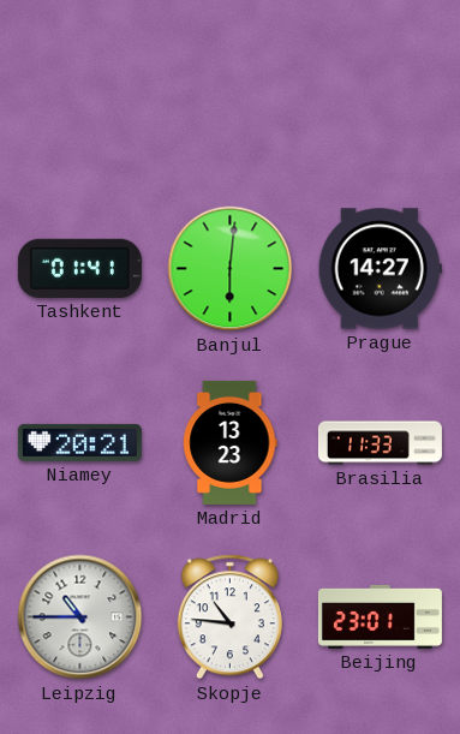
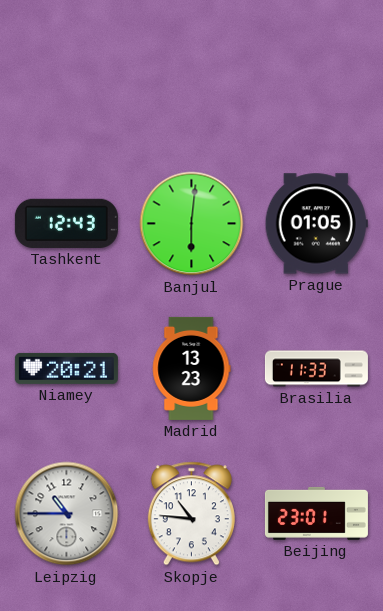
Tashkent: 01:41 -> 12:43
Prague: 14:27 -> 01:05
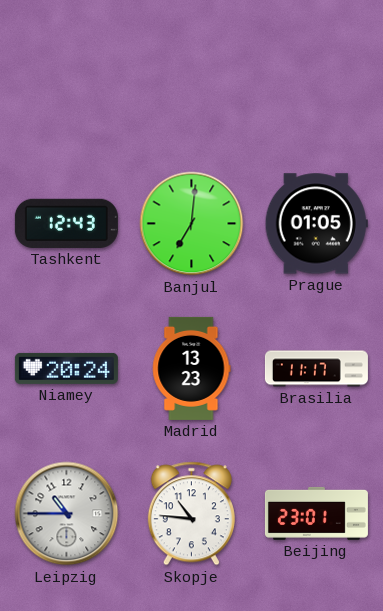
Banjul: 6:01 -> 7:01
Niamey: 20:21 -> 20:24
Brasilia: 11:33 -> 11:17
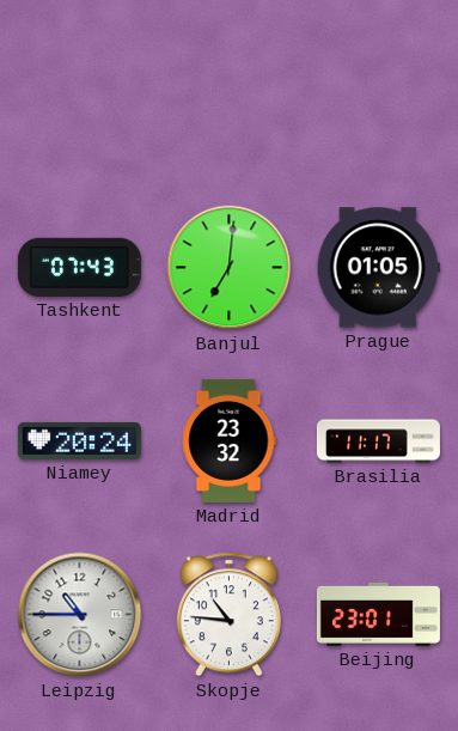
Tashkent: 12:43 -> 07:43
Madrid: 13:23 -> 23:32
